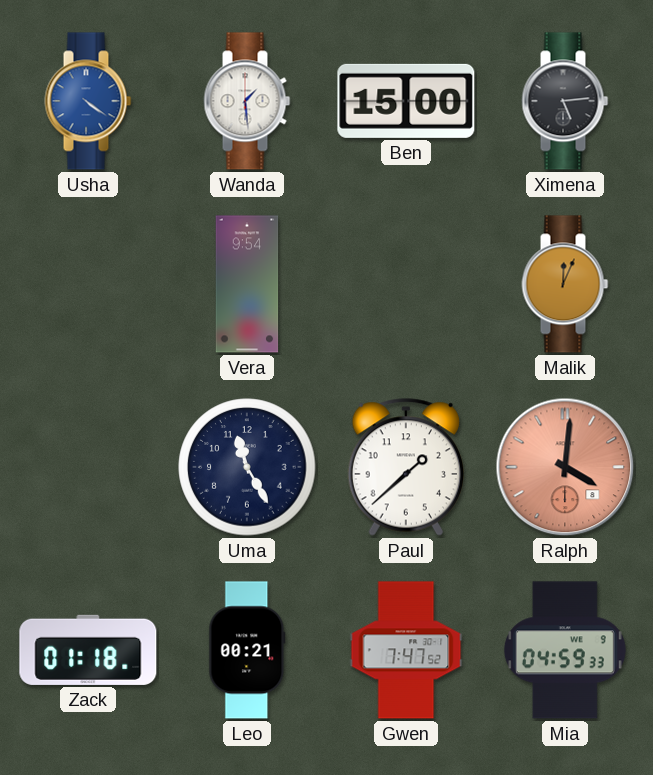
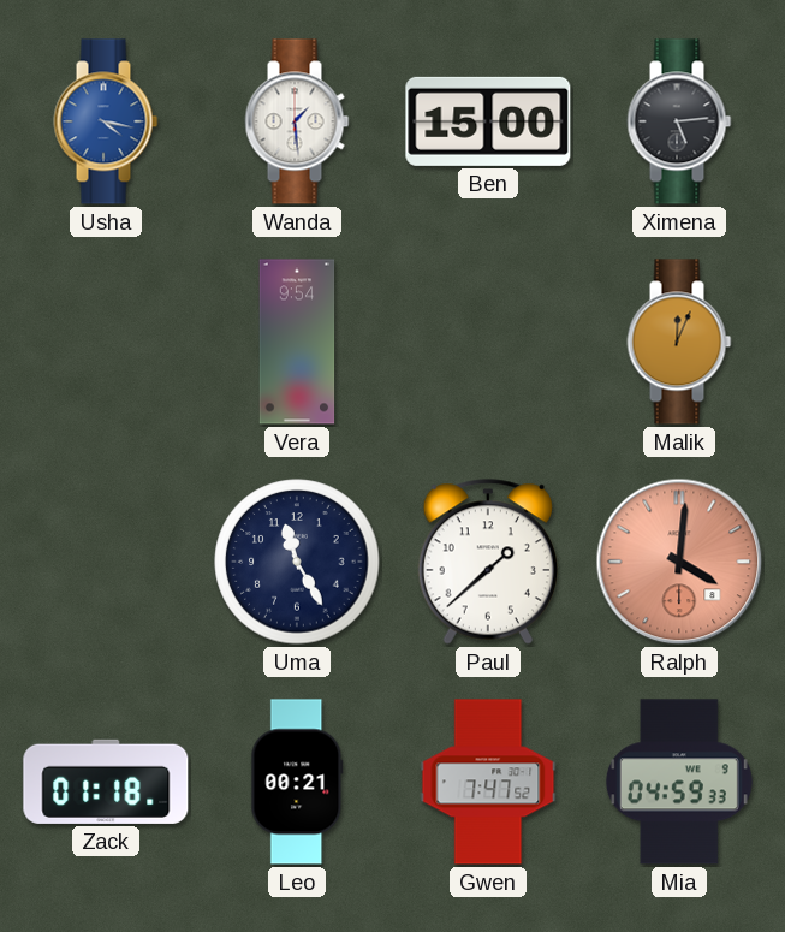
Usha: 4:21 -> 4:17
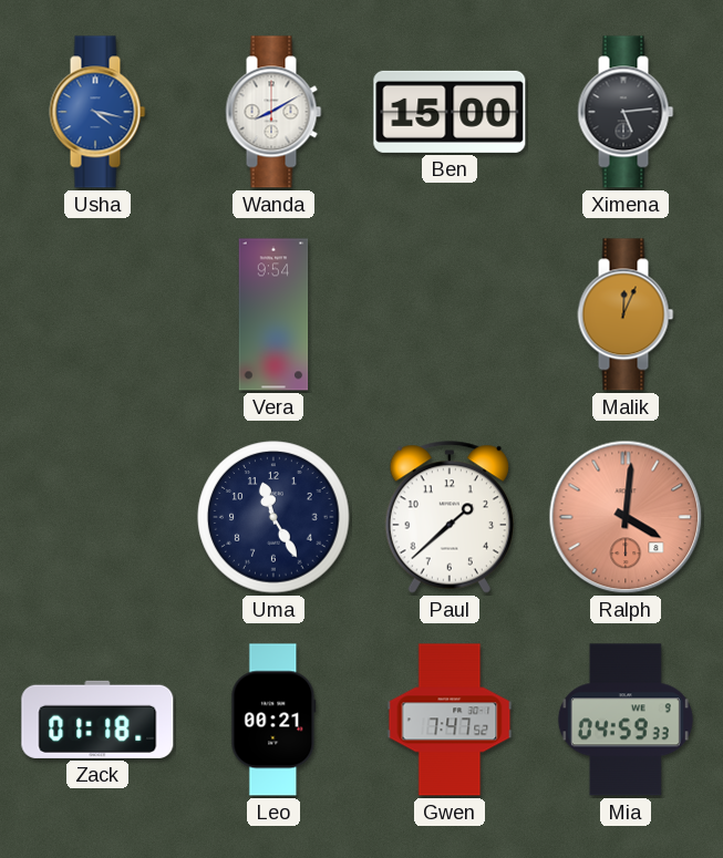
Wanda: 1:29 -> 8:10
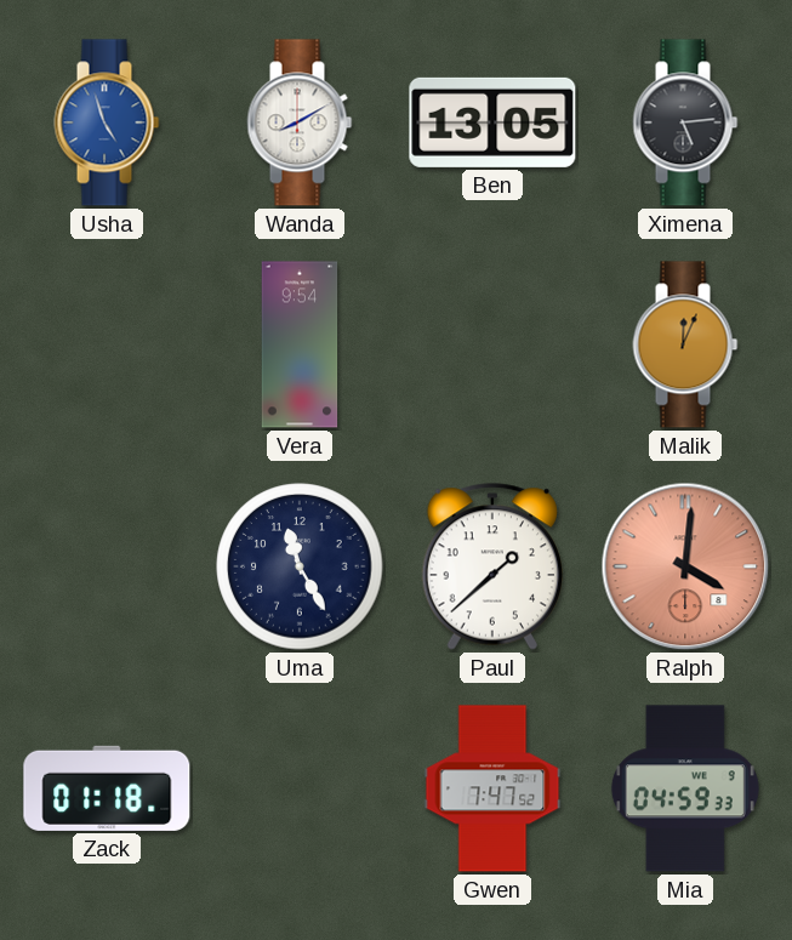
Usha: 4:17 -> 4:57
Ben: 15:00 -> 13:05
Leo: 00:21 -> none
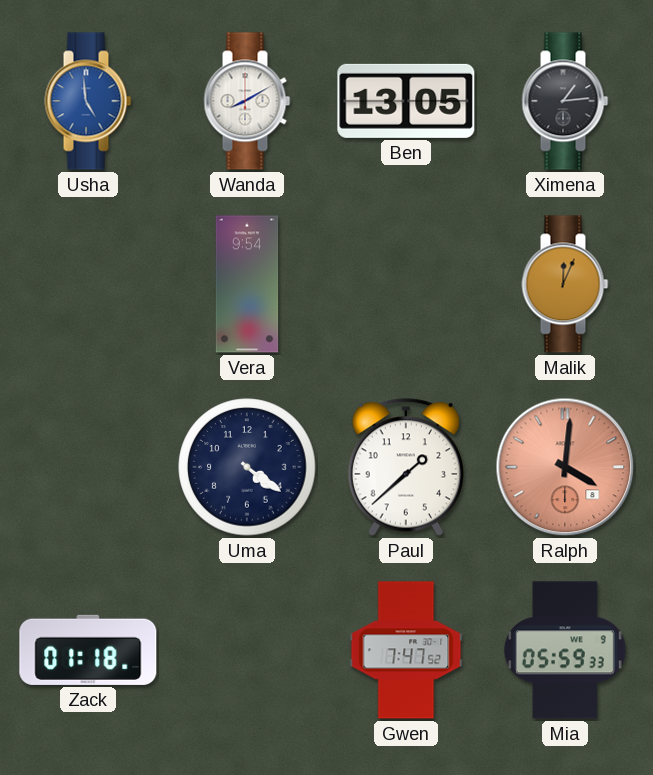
Usha: 4:57 -> 4:59
Ximena: 5:14 -> 1:14
Uma: 11:25 -> 4:21
Mia: 04:59 -> 05:59
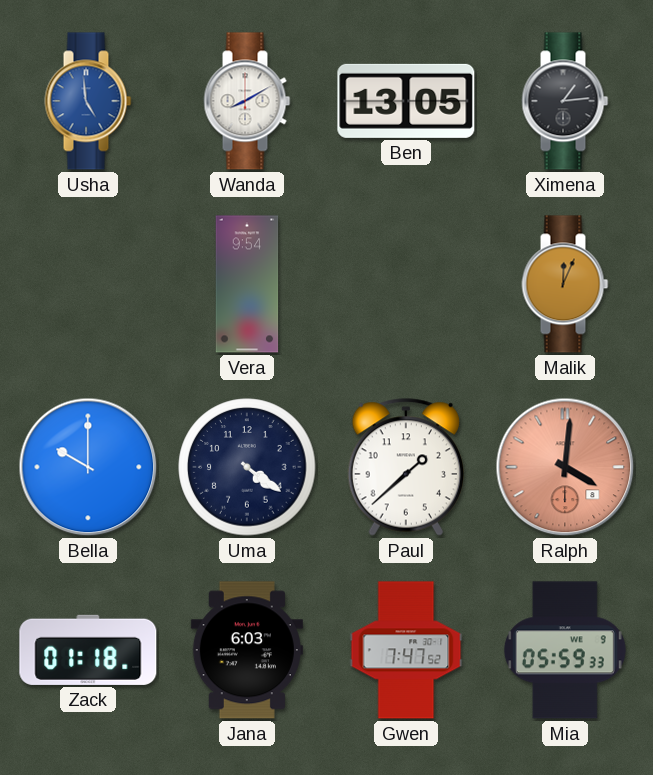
Bella: none -> 10:00
Jana: none -> 6:03
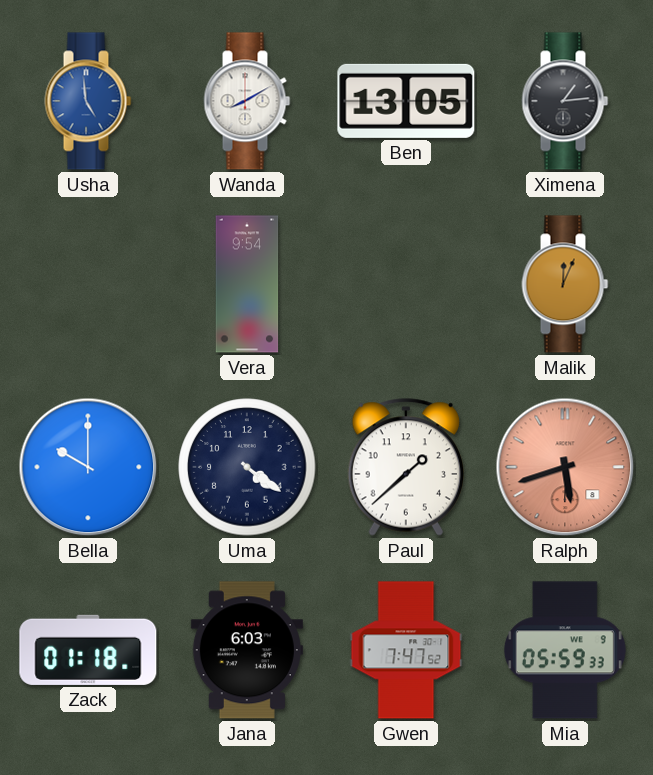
Ralph: 4:01 -> 5:42
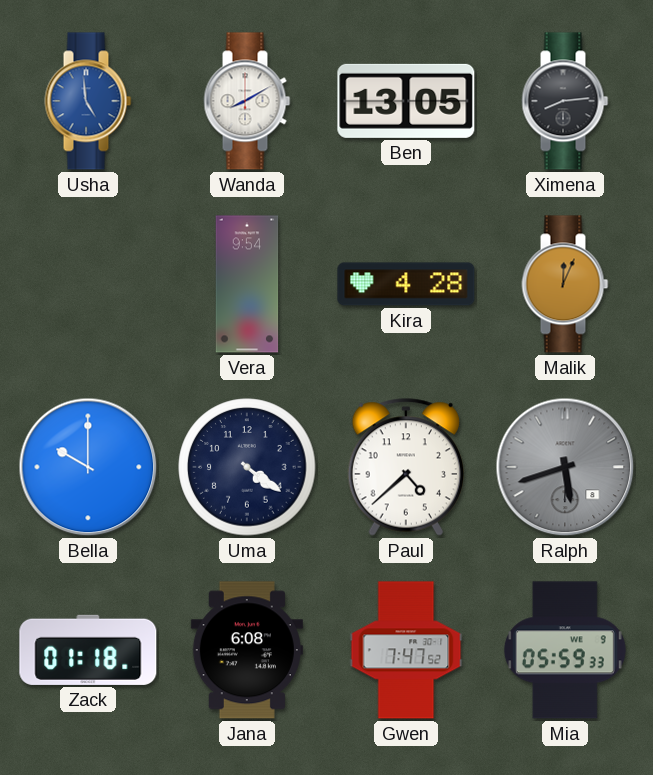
Ximena: 1:14 -> 8:14
Kira: none -> 4:28
Paul: 1:38 -> 4:38
Ralph dial: salmon -> grey
Jana: 6:03 -> 6:08
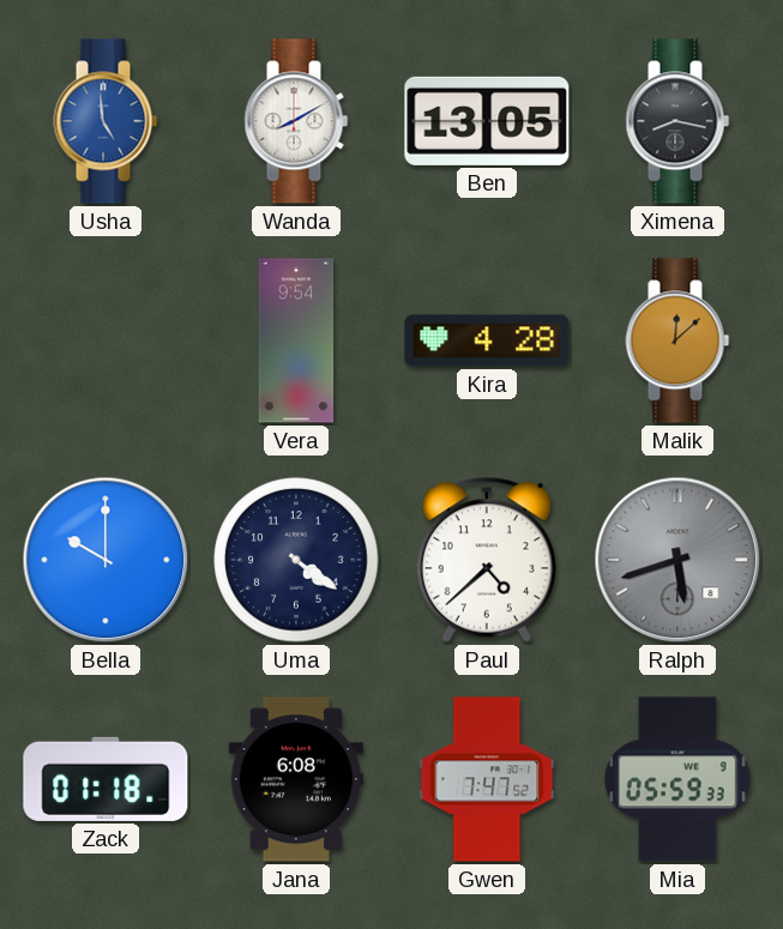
Ximena: 8:14 -> 8:17
Malik: 12:04 -> 12:08
